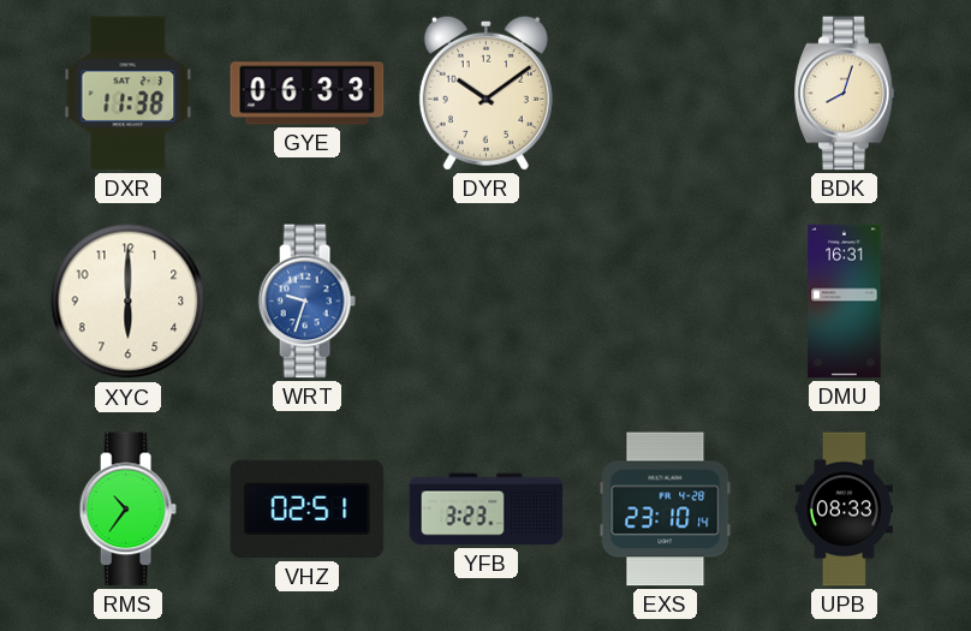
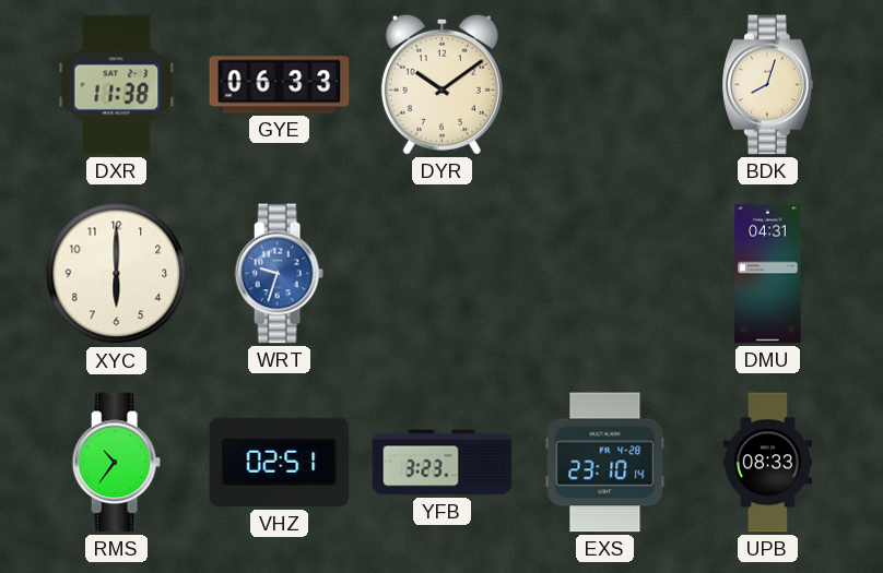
DMU: 16:31 -> 04:31
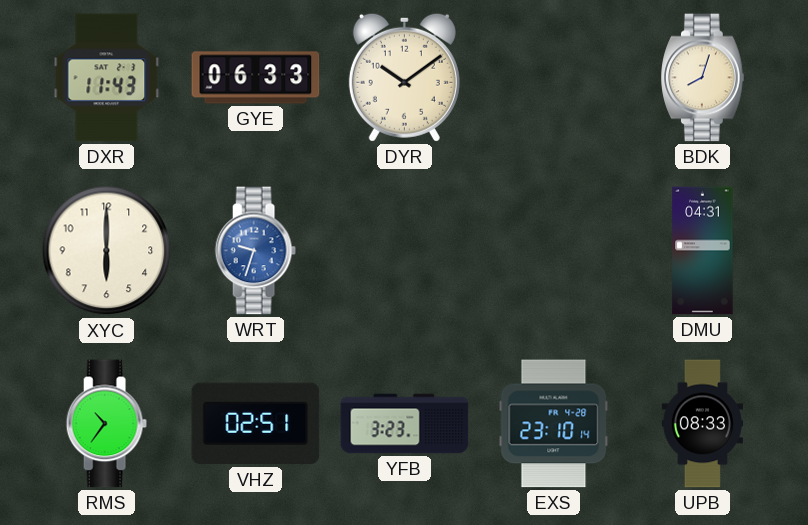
DXR: 11:38 -> 11:43
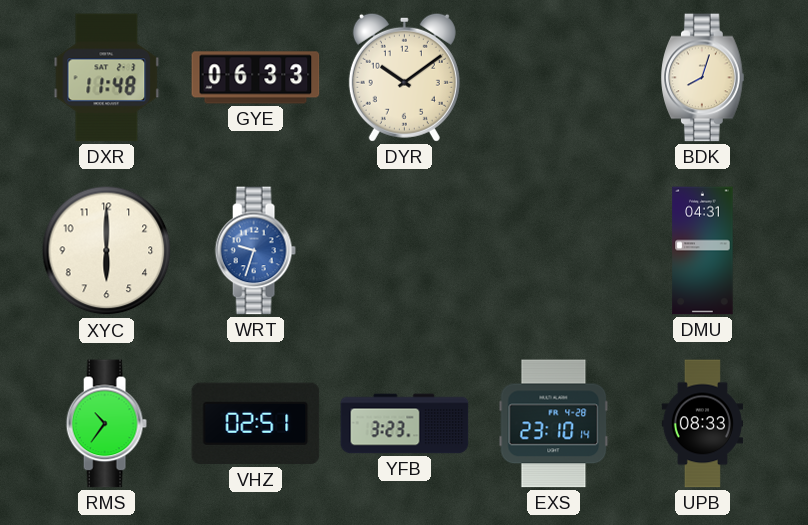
DXR: 11:43 -> 11:48
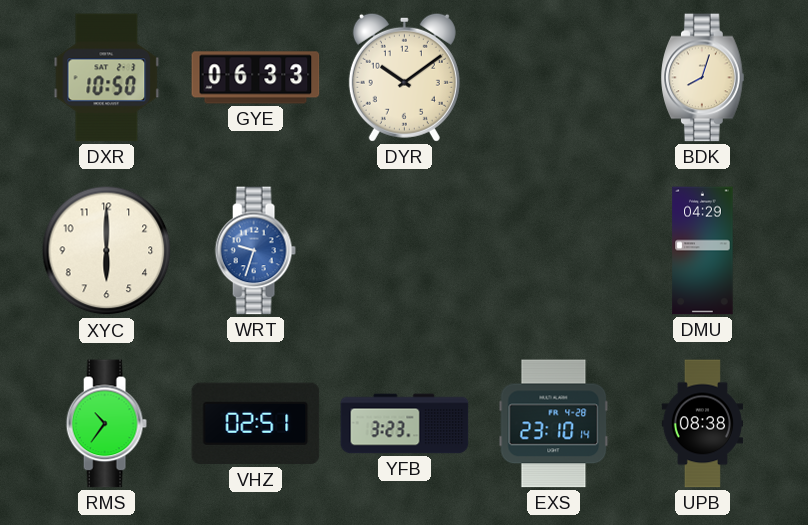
DXR: 11:48 -> 10:50
DMU: 04:31 -> 04:29
UPB: 08:33 -> 08:38
